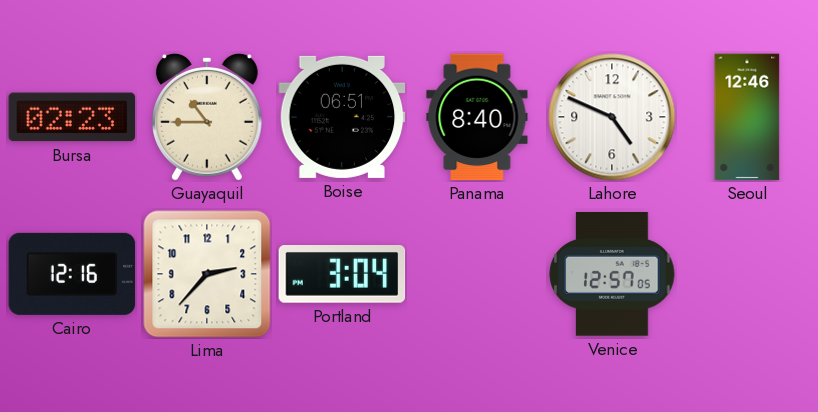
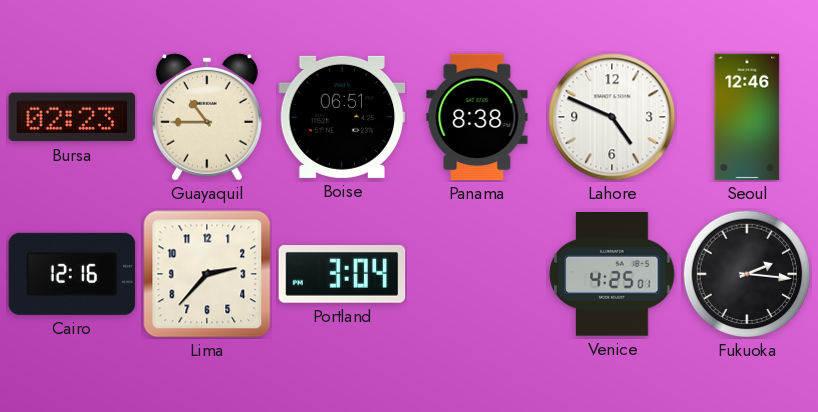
Panama: 8:40 -> 8:38
Venice: 12:57 -> 4:25
Fukuoka: none -> 2:16
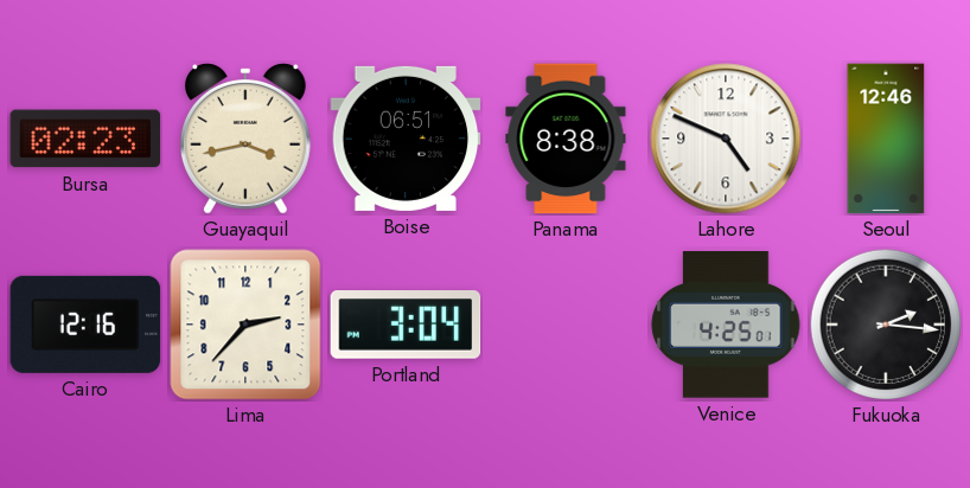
Guayaquil: 10:45 -> 3:43
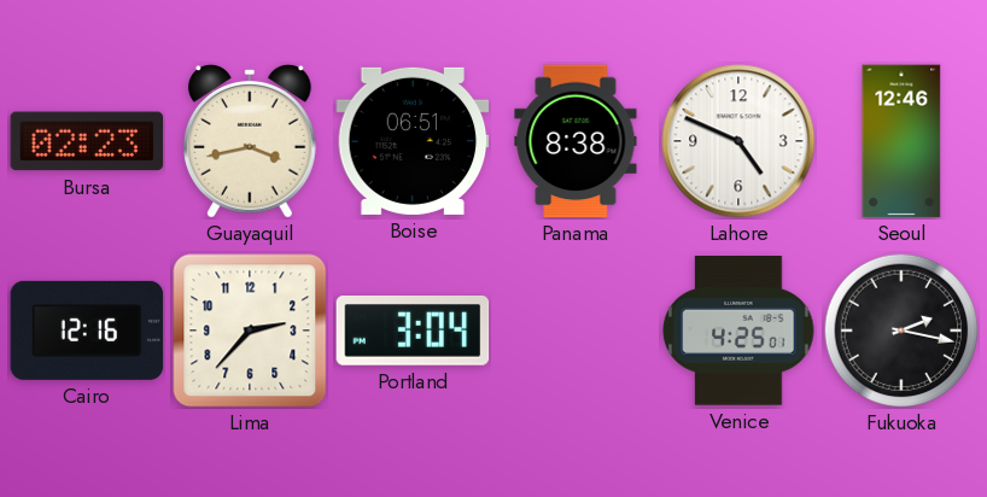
Fukuoka: 2:16 -> 2:17
